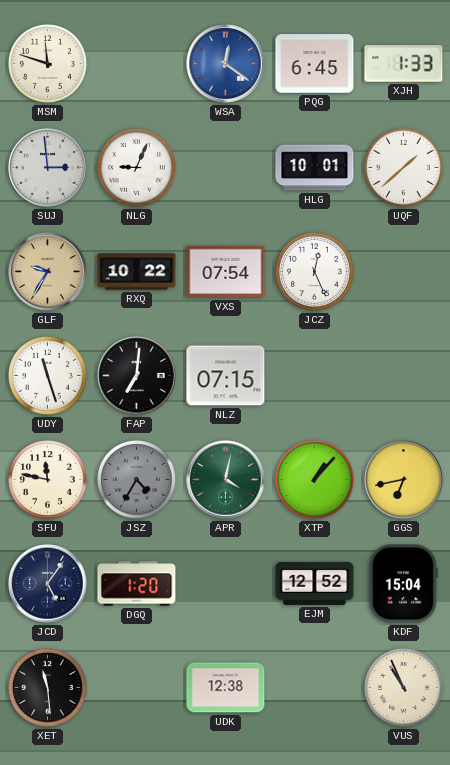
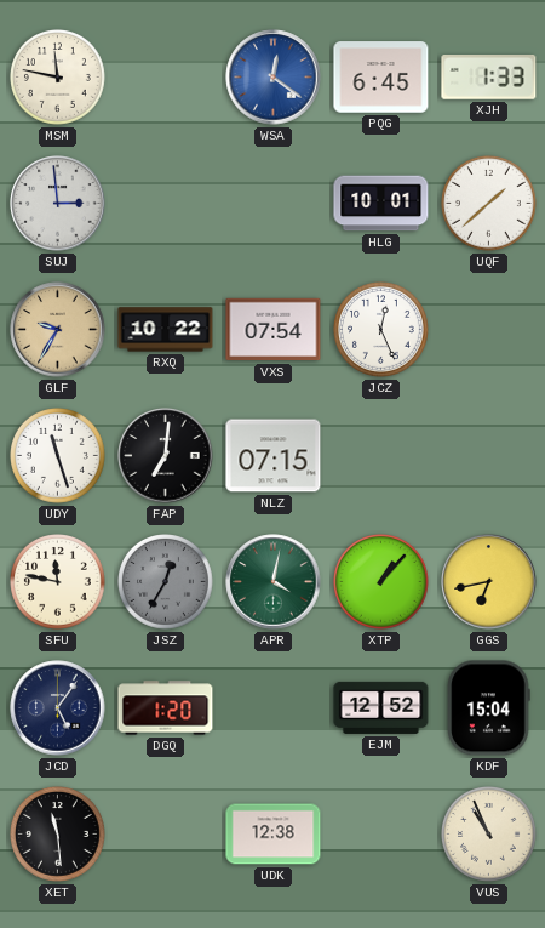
MSM: 11:48 -> 11:47
NLG: 9:04 -> none
JSZ: 4:35 -> 12:35
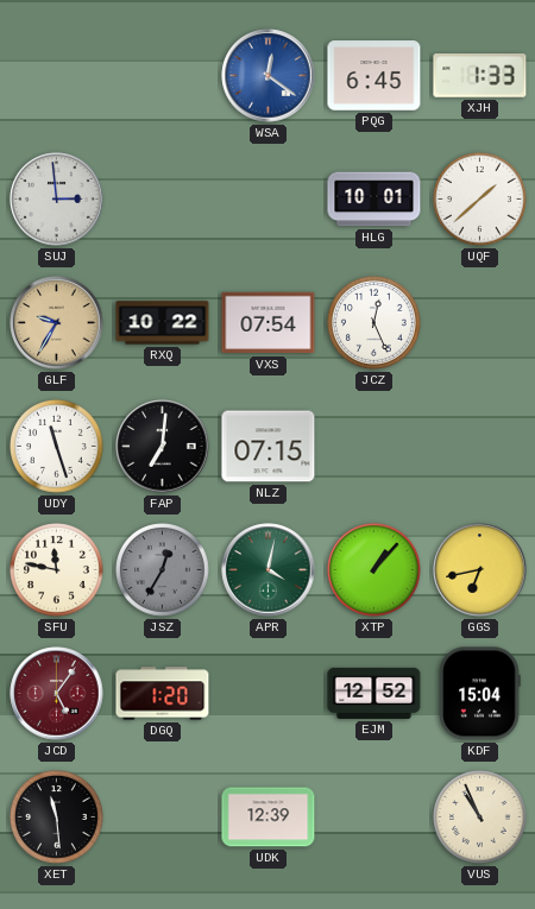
MSM: 11:47 -> none
JCD dial: navy -> burgundy
UDK: 12:38 -> 12:39
